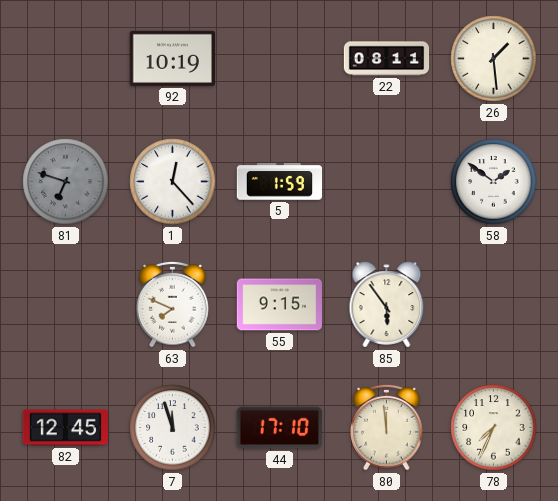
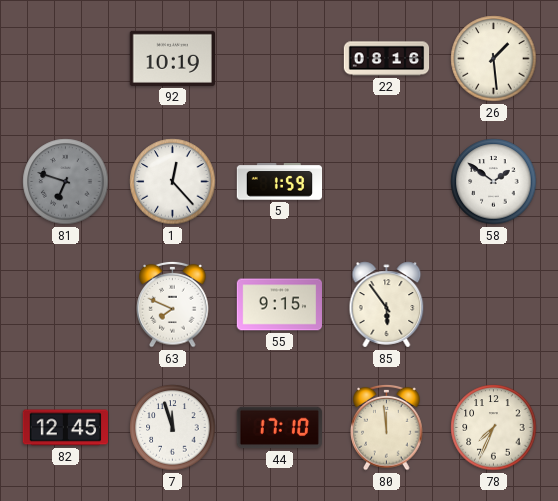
22: 08:11 -> 08:16
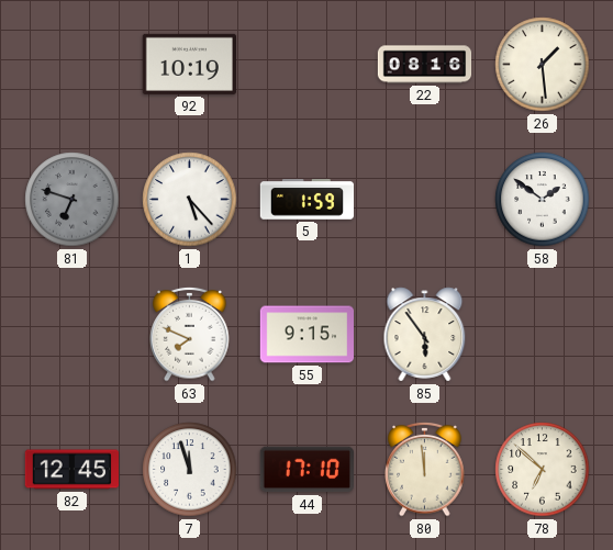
1: 12:23 -> 5:23
78: 7:34 -> 6:52
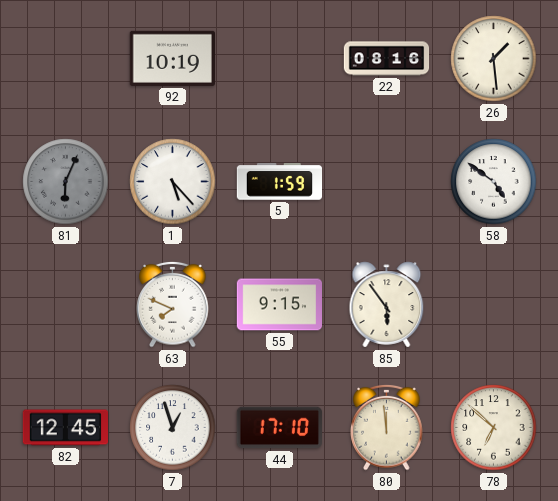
81: 6:48 -> 6:04
58: 1:51 -> 4:51
7: 11:57 -> 12:57
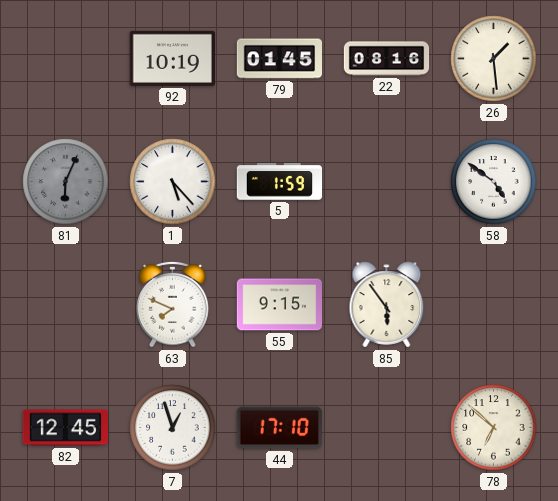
79: none -> 01:45
80: 11:59 -> none
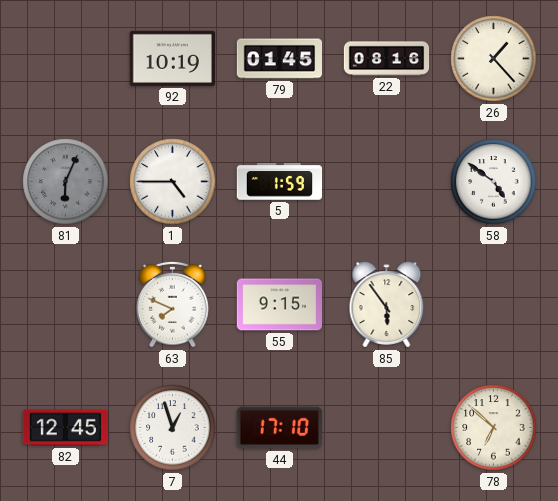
26: 1:29 -> 1:23
1: 5:23 -> 4:45
